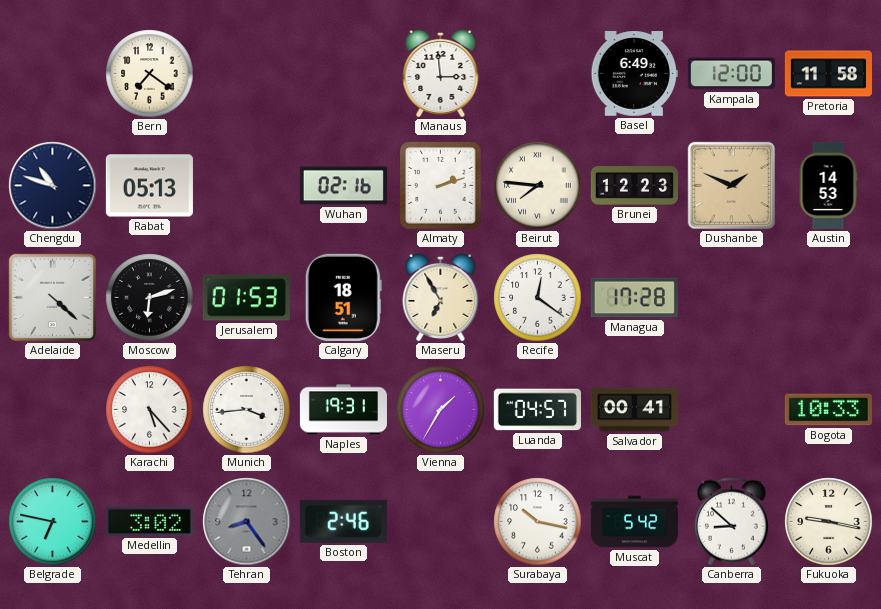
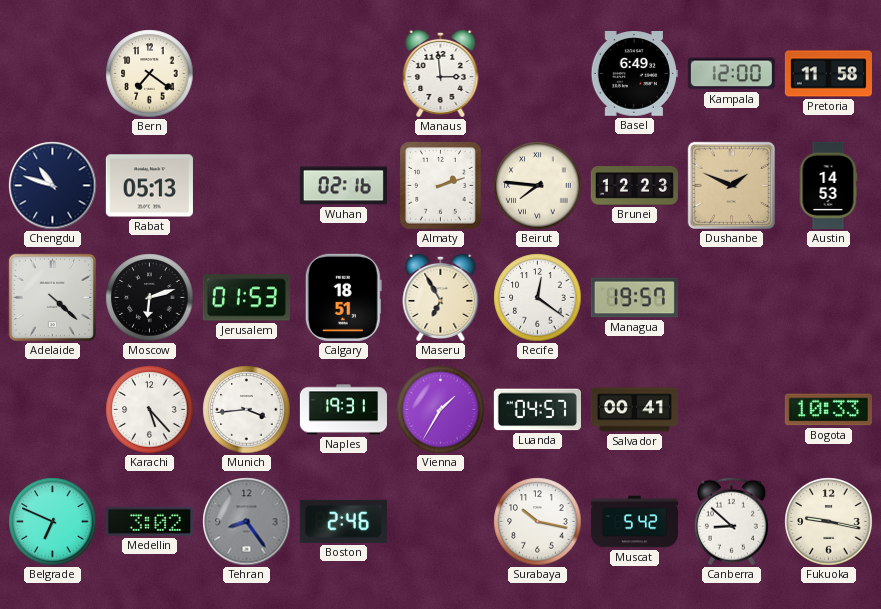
Managua: 17:28 -> 19:57
Belgrade: 6:47 -> 6:49
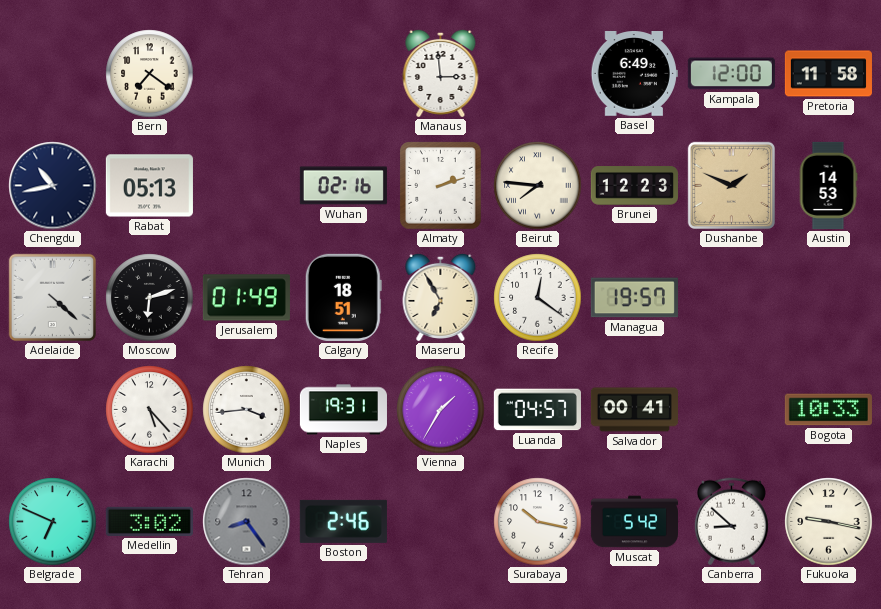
Chengdu: 10:48 -> 10:43
Jerusalem: 01:53 -> 01:49
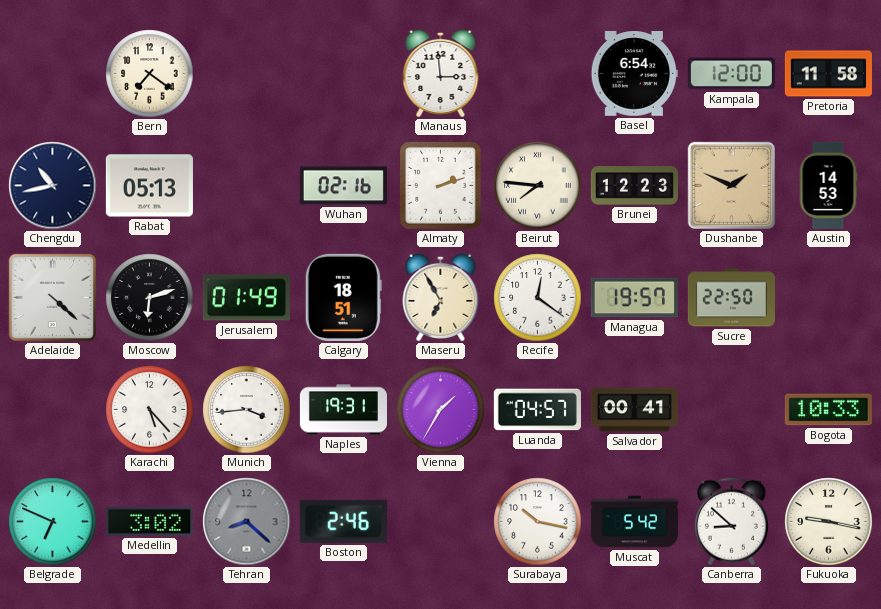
Basel: 6:49 -> 6:54
Sucre: none -> 22:50
Tehran: 8:24 -> 8:22
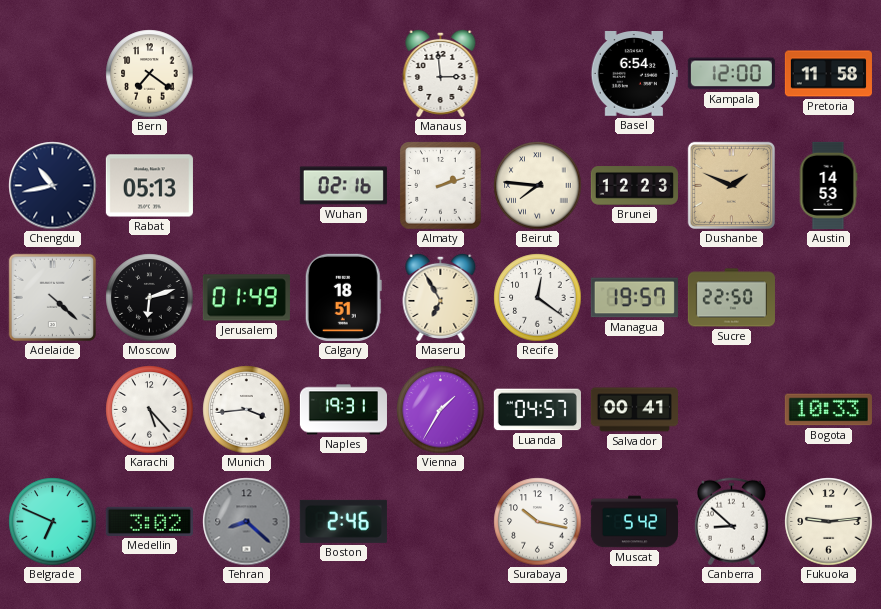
Fukuoka: 9:17 -> 9:14
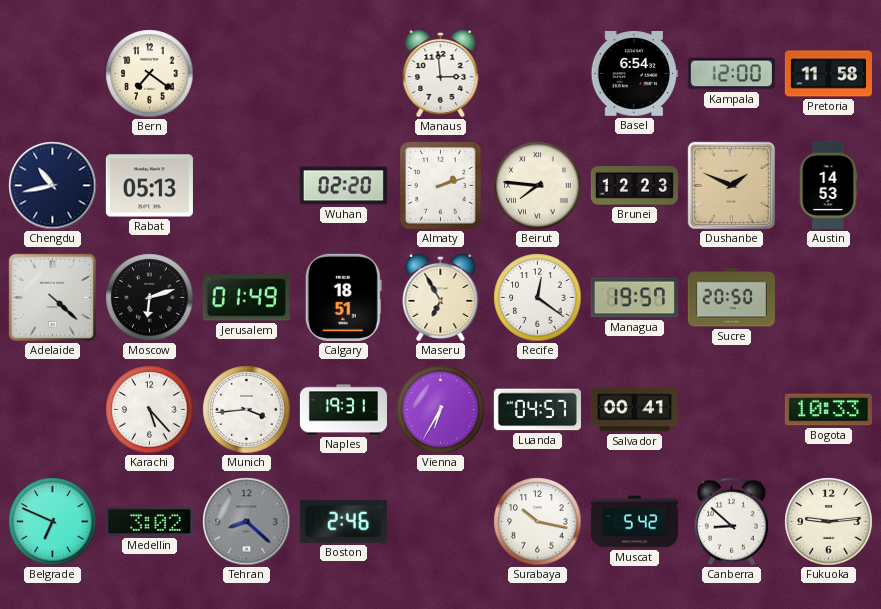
Wuhan: 02:16 -> 02:20
Sucre: 22:50 -> 20:50
Vienna: 1:35 -> 6:35
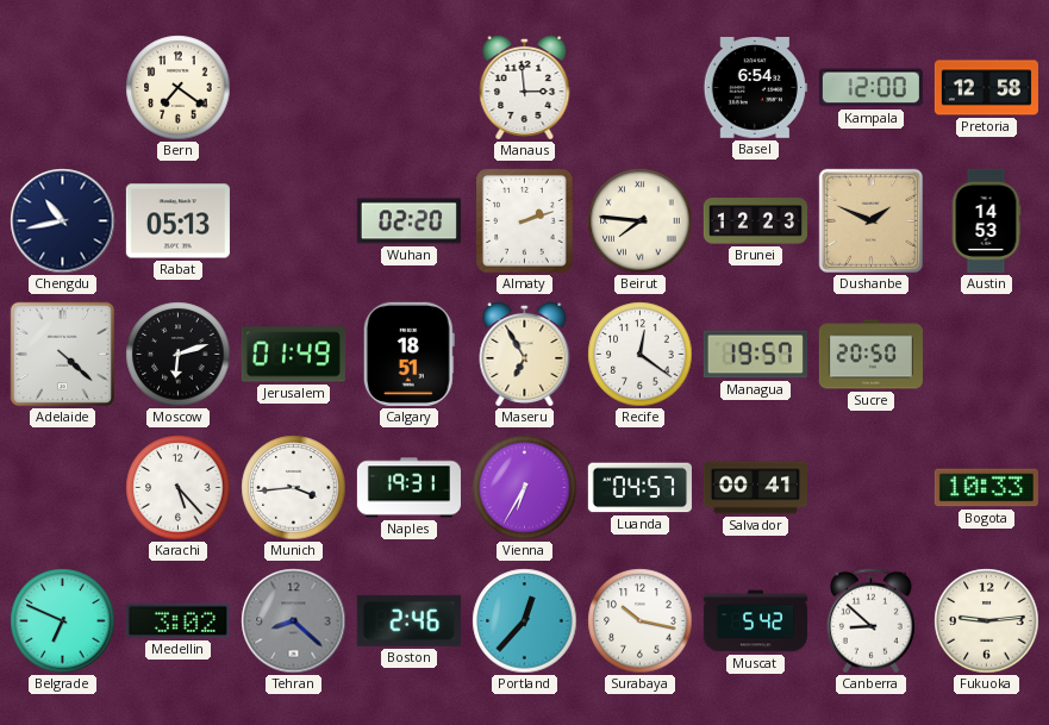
Pretoria: 11:58 -> 12:58
Portland: none -> 12:37
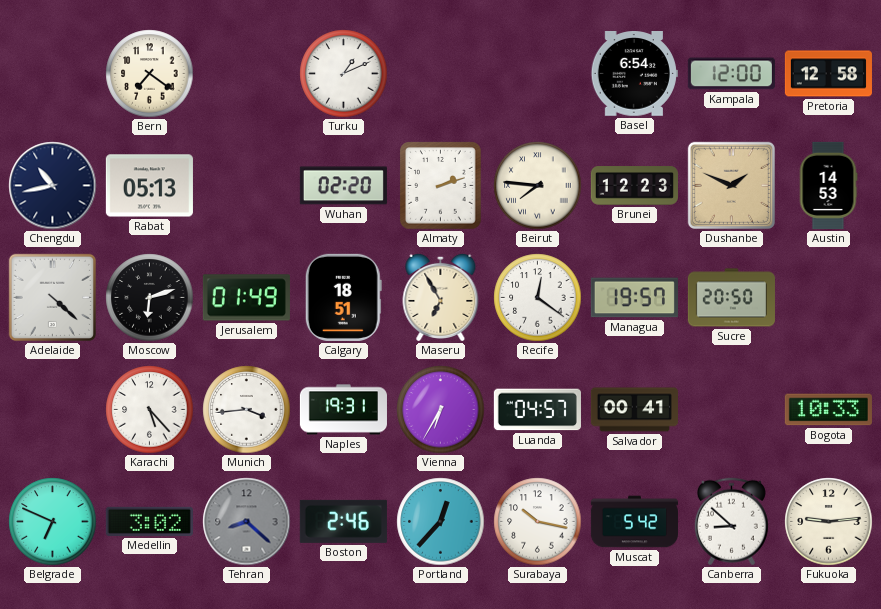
Turku: none -> 1:11
Manaus: 2:59 -> none
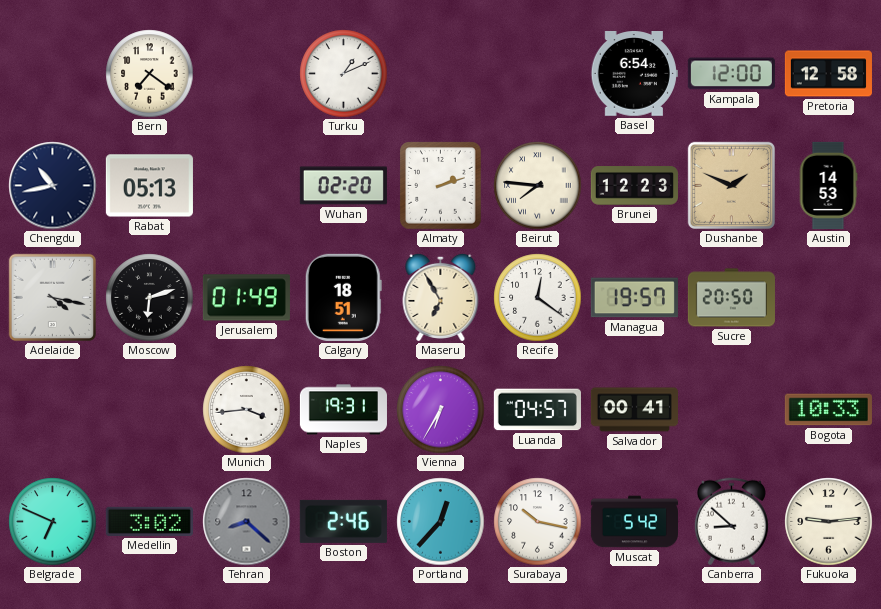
Adelaide: 4:22 -> 4:17
Karachi: 5:23 -> none
